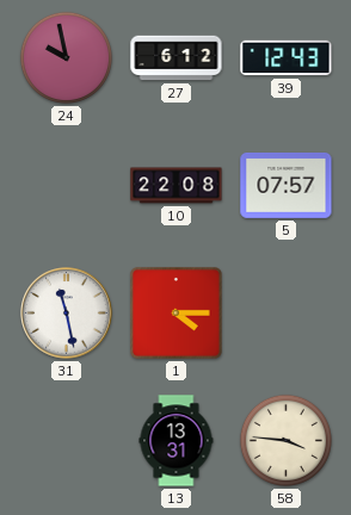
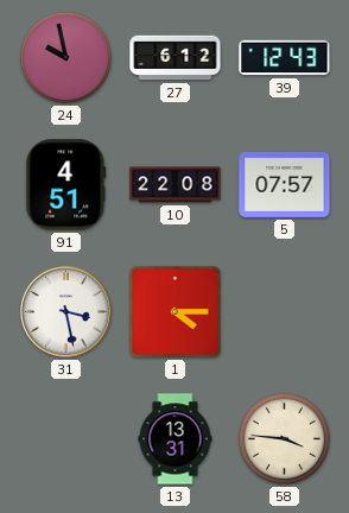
91: none -> 4:51
31: 11:28 -> 3:28
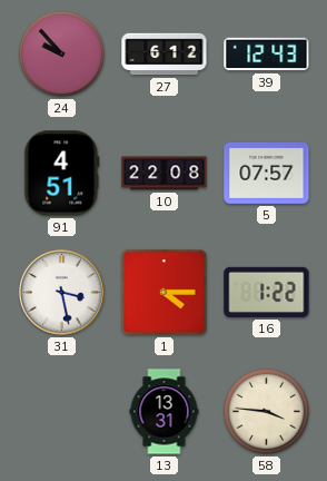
24: 9:58 -> 9:53
16: none -> 1:22
